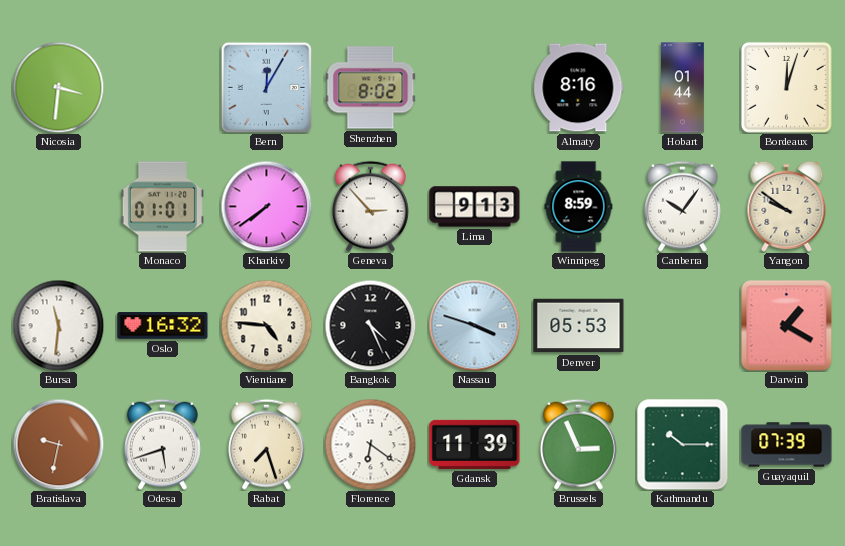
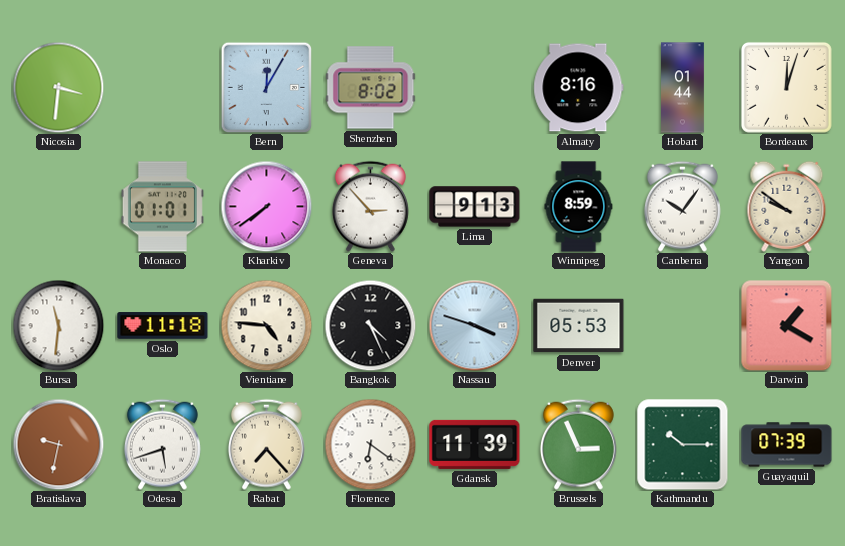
Oslo: 16:32 -> 11:18
Rabat: 7:27 -> 7:23
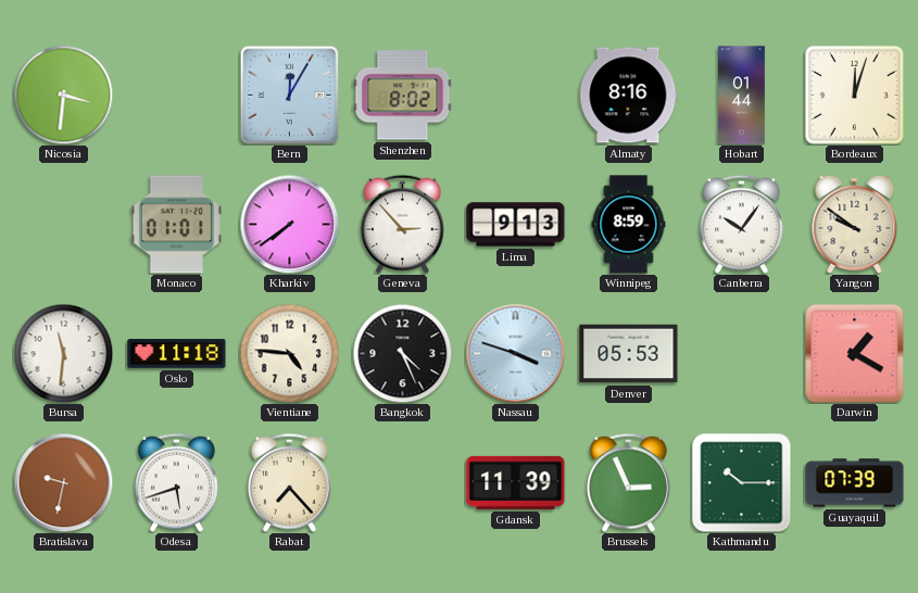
Florence: 6:21 -> none
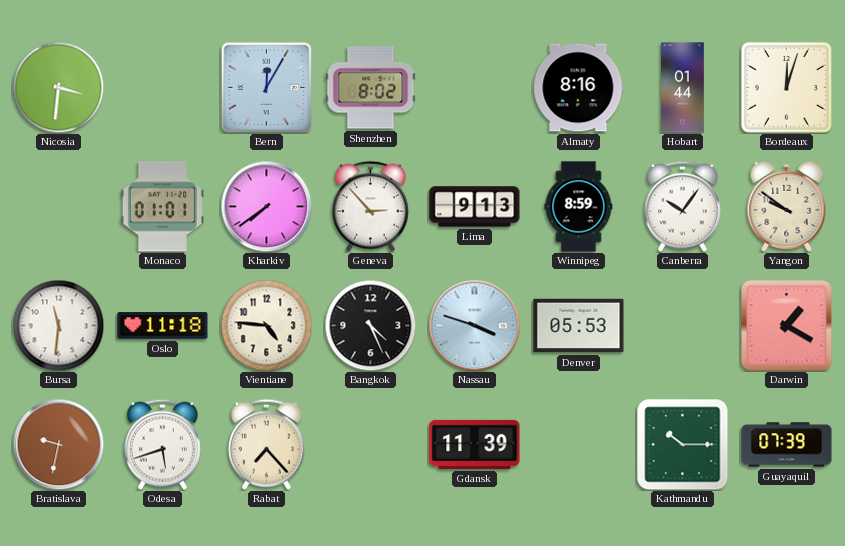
Brussels: 2:56 -> none
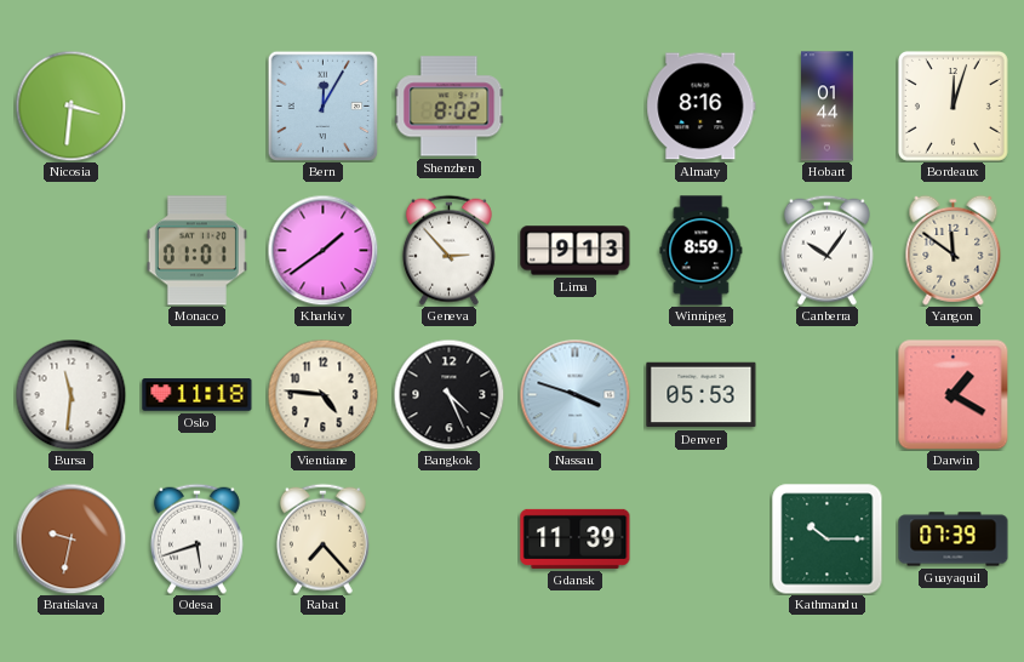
Kharkiv: 7:39 -> 1:39
Yangon: 9:51 -> 11:51
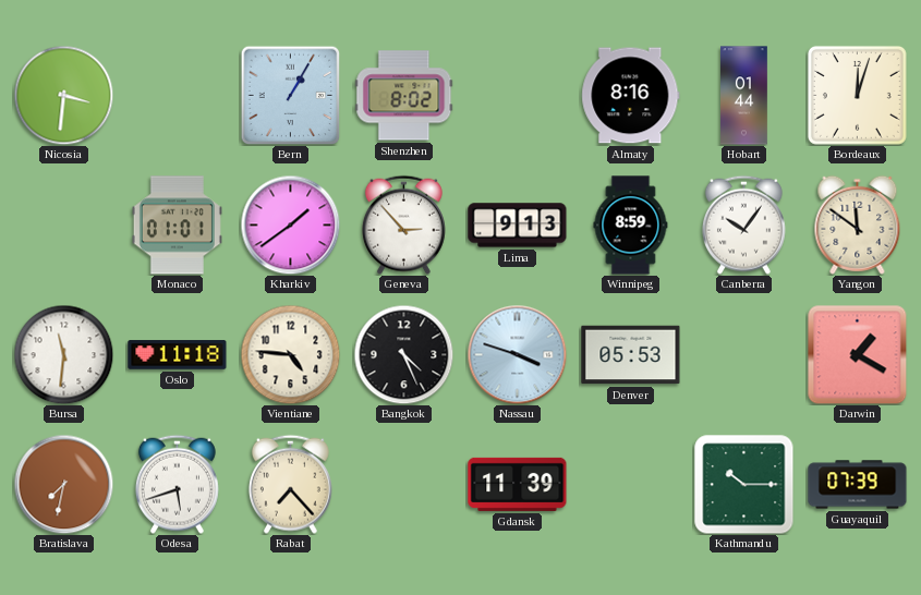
Bern: 12:05 -> 1:05
Bratislava: 9:32 -> 7:32
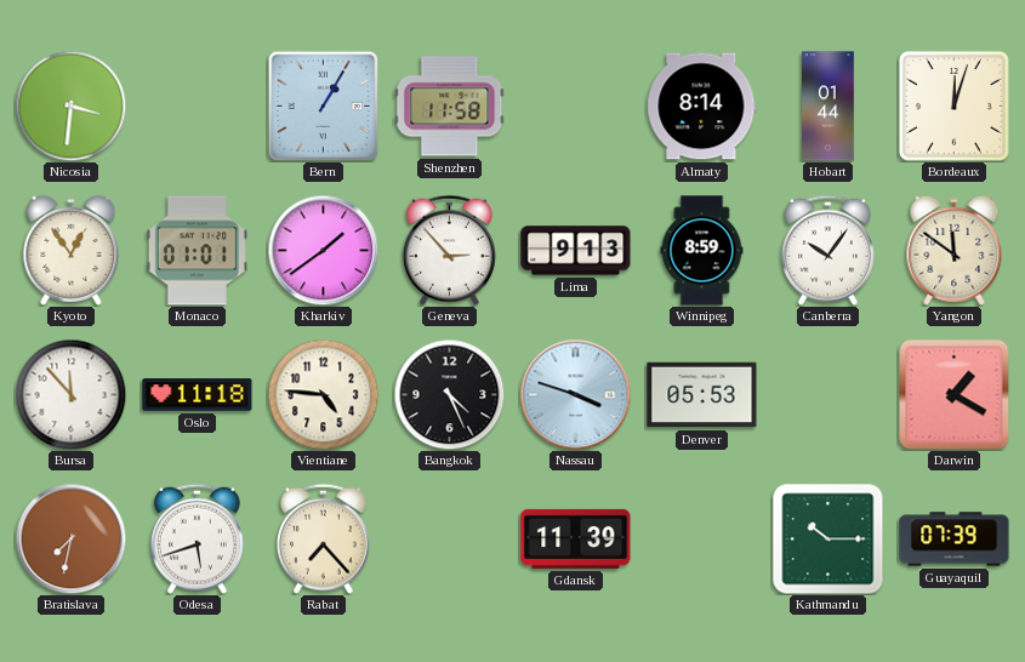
Shenzhen: 8:02 -> 11:58
Almaty: 8:16 -> 8:14
Kyoto: none -> 12:54
Bursa: 11:31 -> 11:53
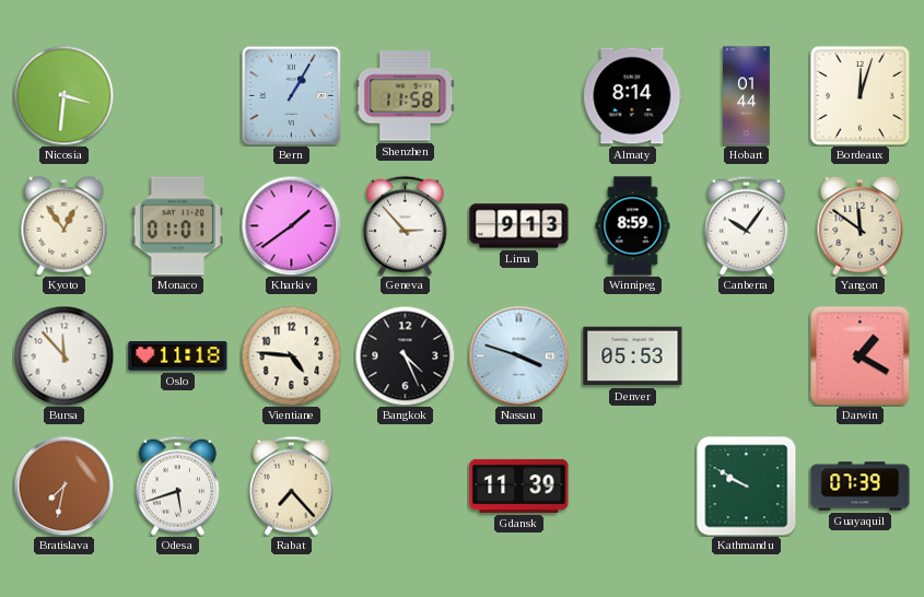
Kathmandu: 10:15 -> 9:50
